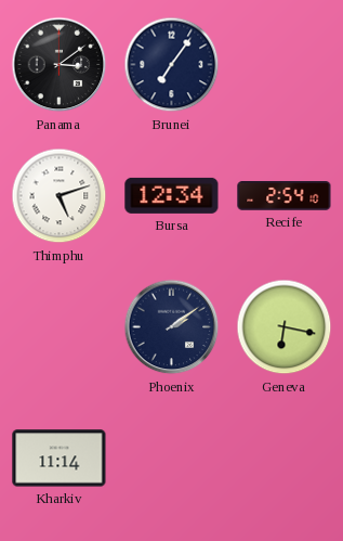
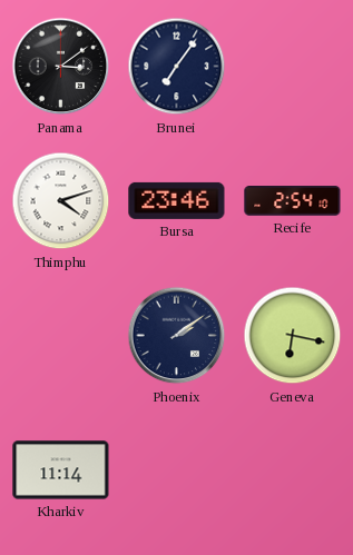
Thimphu: 5:12 -> 4:12
Bursa: 12:34 -> 23:46
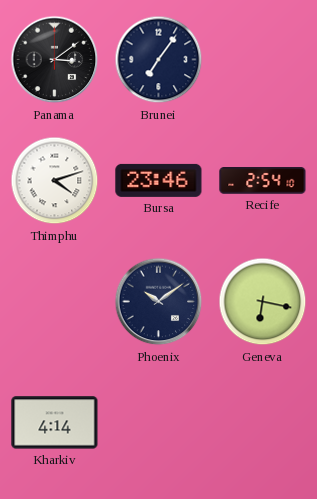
Phoenix: 2:09 -> 10:09
Kharkiv: 11:14 -> 4:14
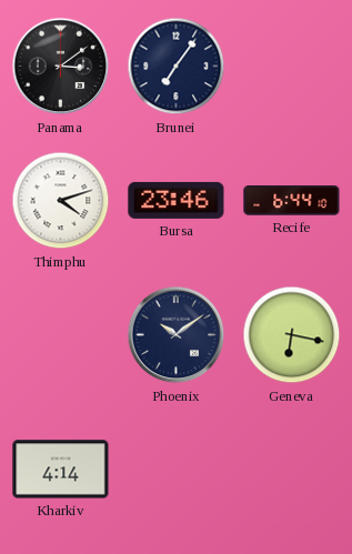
Recife: 2:54 -> 6:44
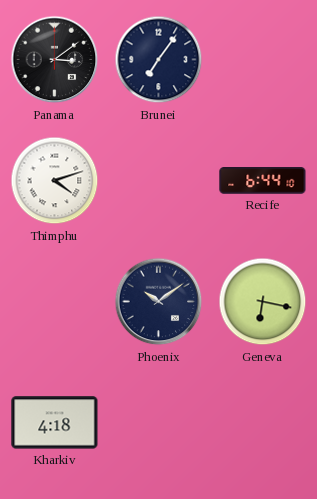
Bursa: 23:46 -> none
Kharkiv: 4:14 -> 4:18
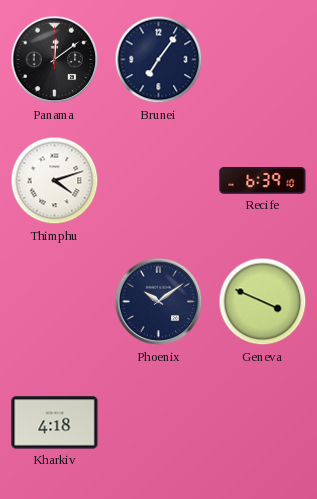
Panama: 3:09 -> 12:09
Recife: 6:44 -> 6:39
Geneva: 6:17 -> 3:49
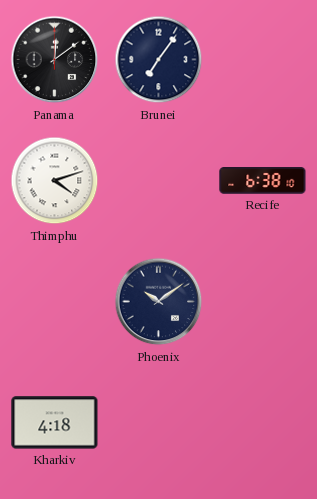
Recife: 6:39 -> 6:38
Geneva: 3:49 -> none
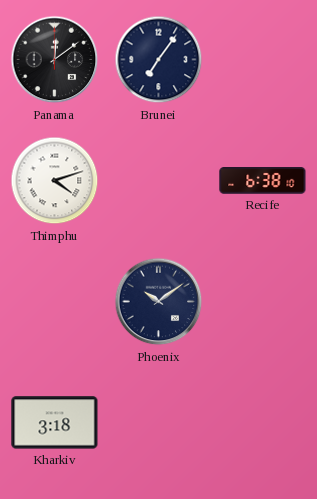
Kharkiv: 4:18 -> 3:18
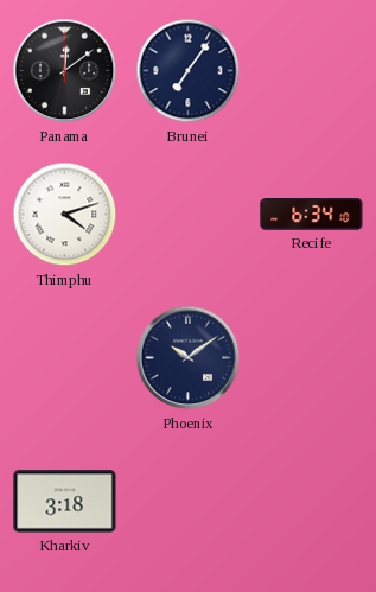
Recife: 6:38 -> 6:34
